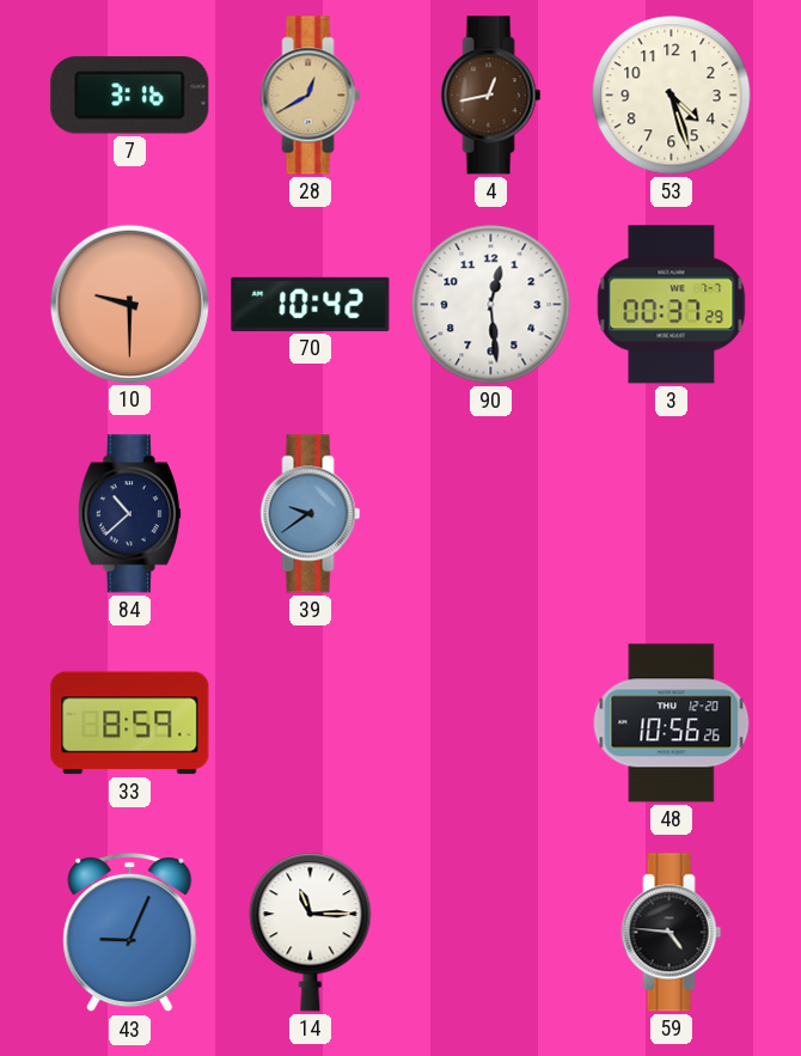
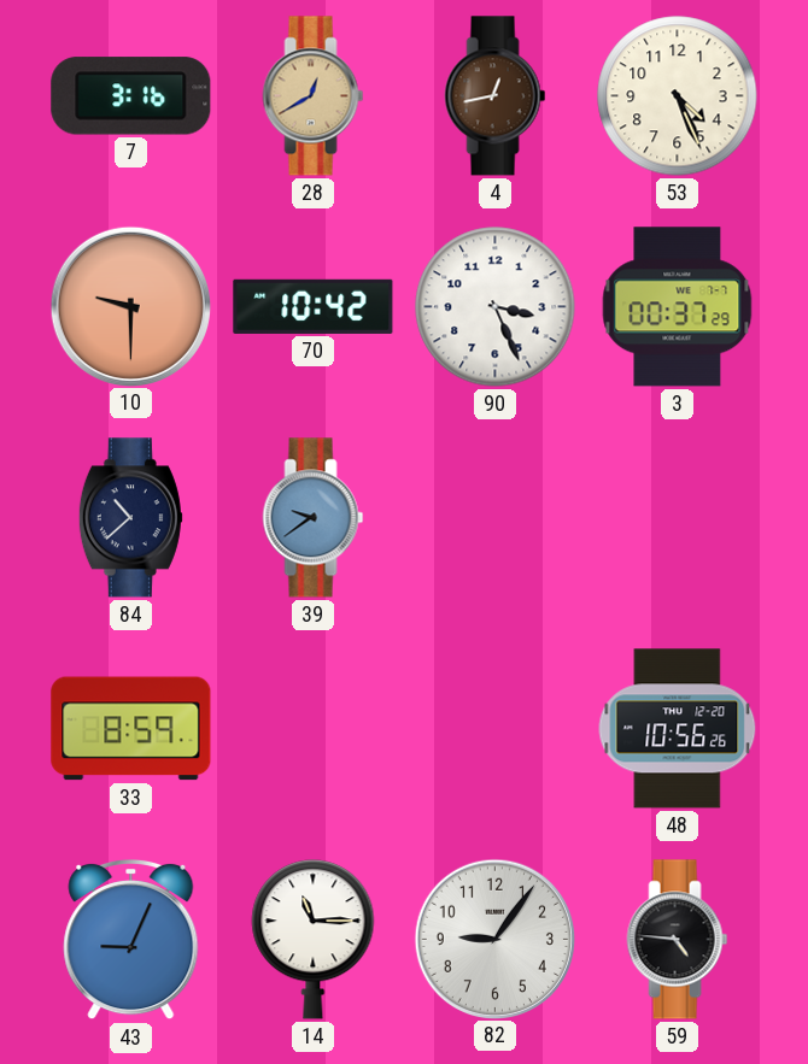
53: 4:27 -> 4:26
90: 12:29 -> 3:26
82: none -> 9:06
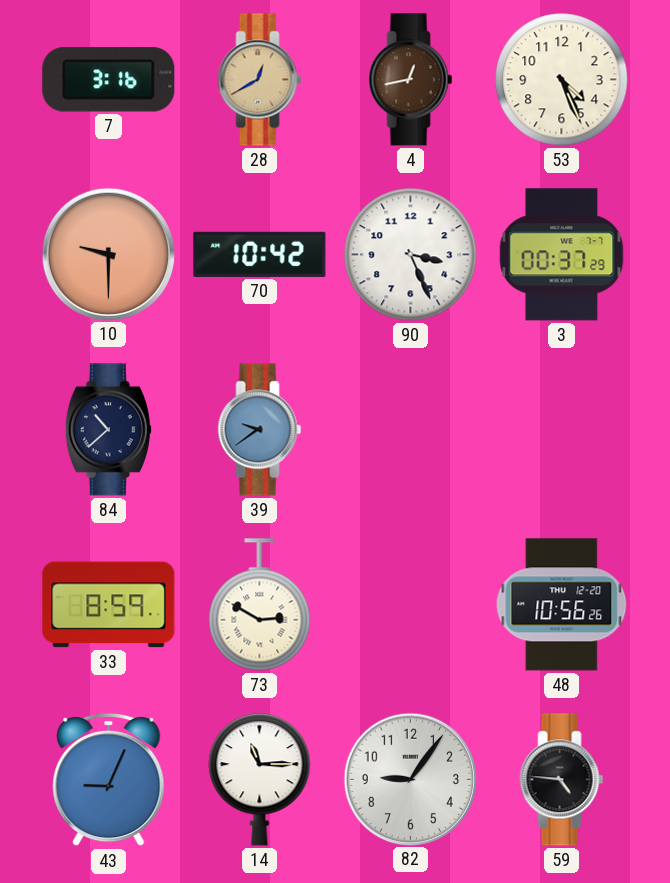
73: none -> 2:50
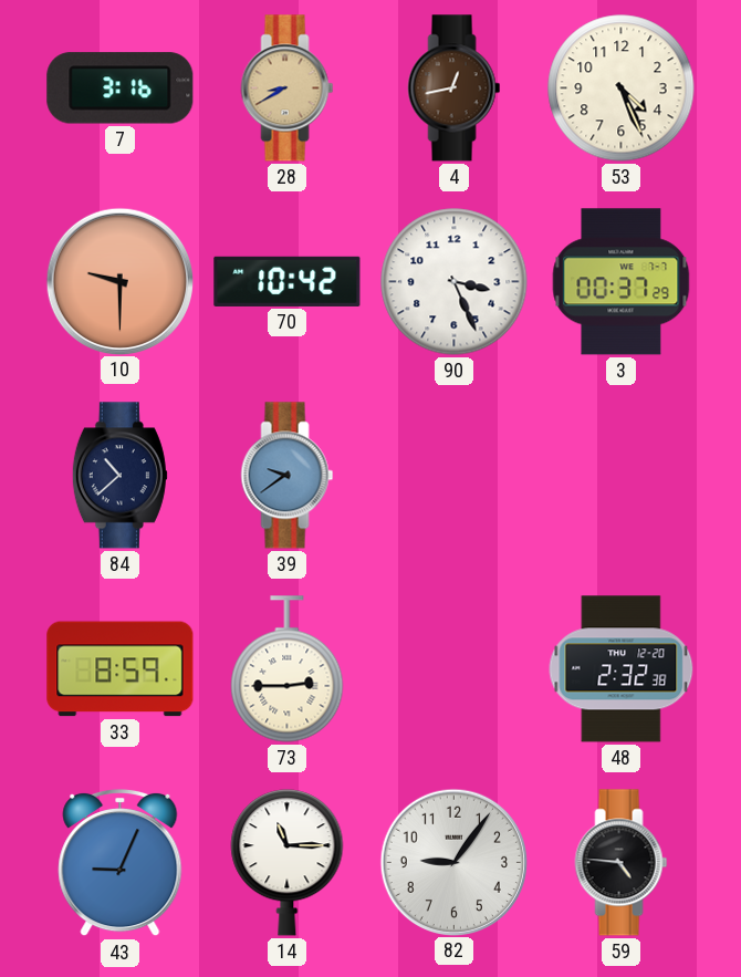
28: 12:40 -> 8:40
73: 2:50 -> 2:45
48: 10:56 -> 2:32
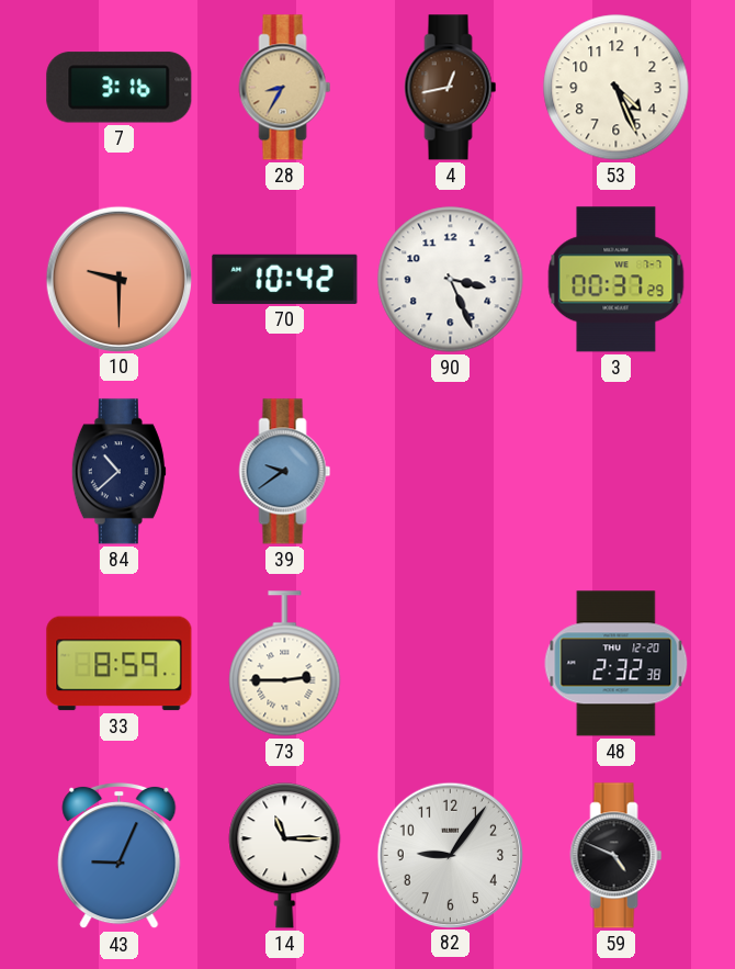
28: 8:40 -> 8:35
59: 4:46 -> 4:49
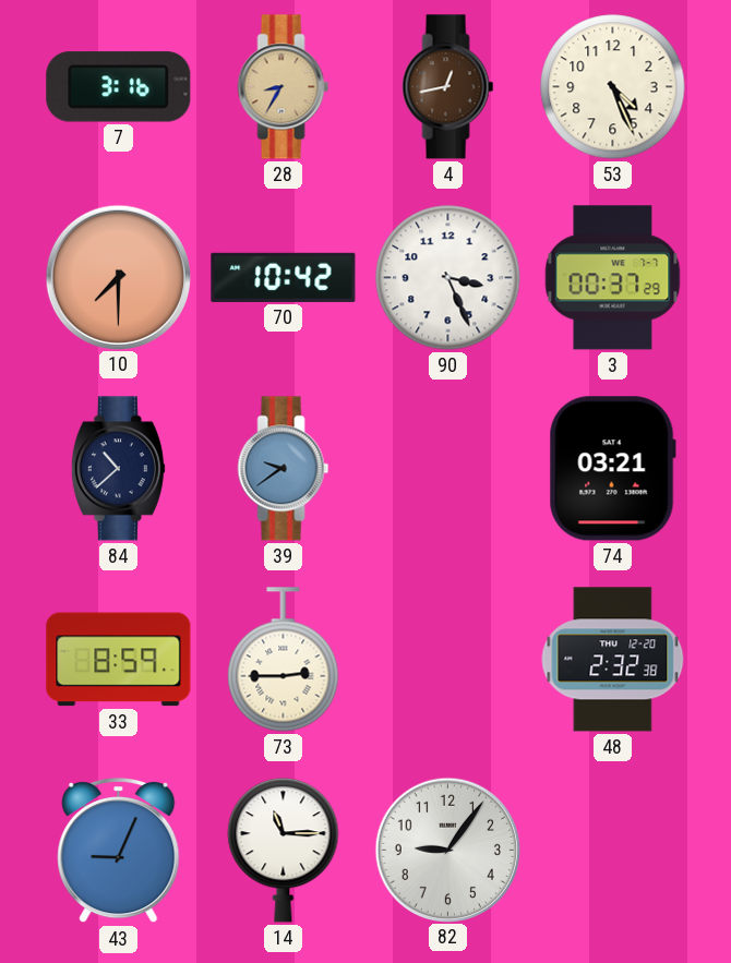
10: 9:30 -> 7:30
74: none -> 03:21
59: 4:49 -> none
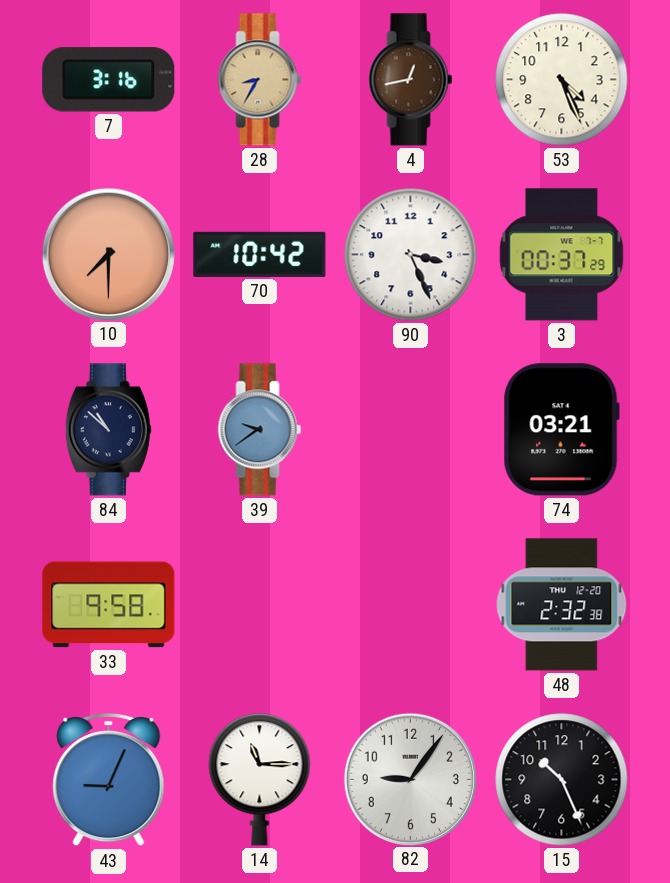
84: 10:38 -> 10:52
33: 8:59 -> 9:58
73: 2:45 -> none
15: none -> 10:26
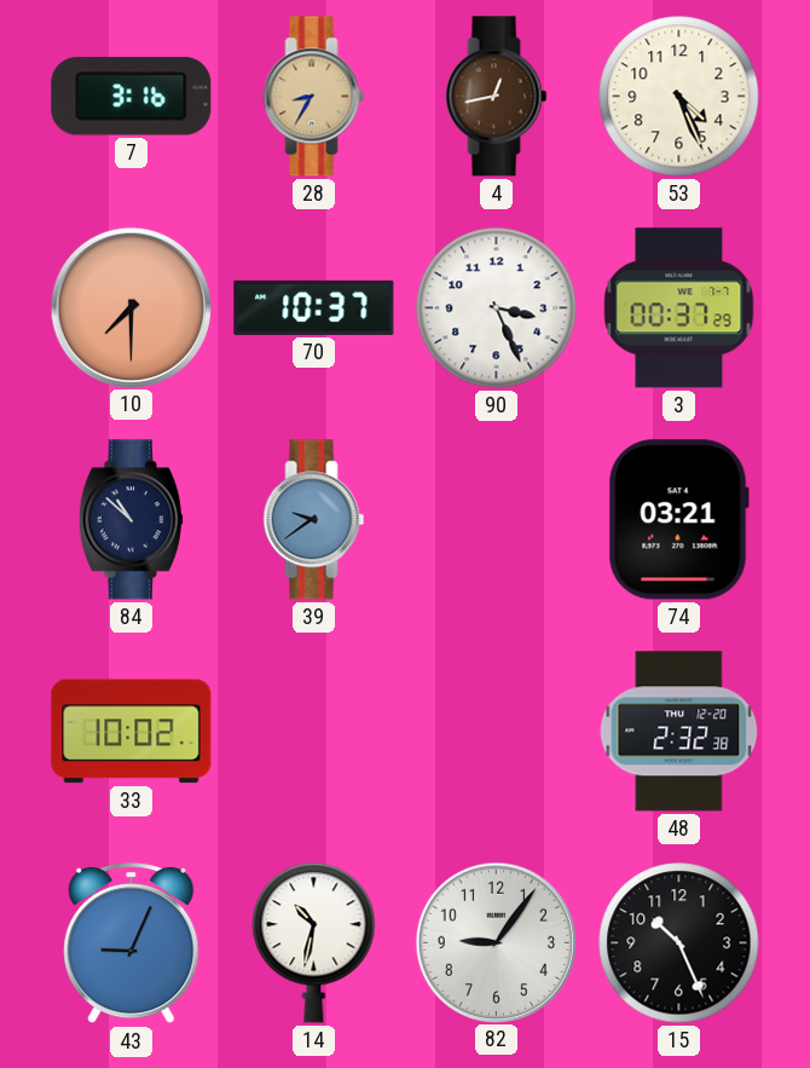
70: 10:42 -> 10:37
33: 9:58 -> 10:02
14: 11:15 -> 10:32
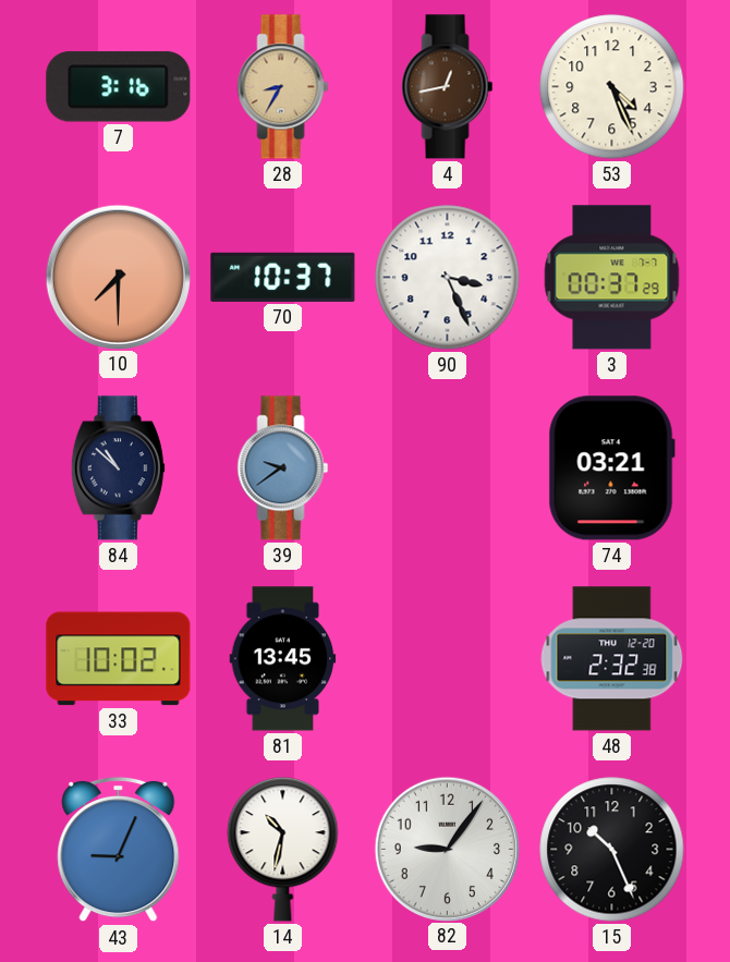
81: none -> 13:45
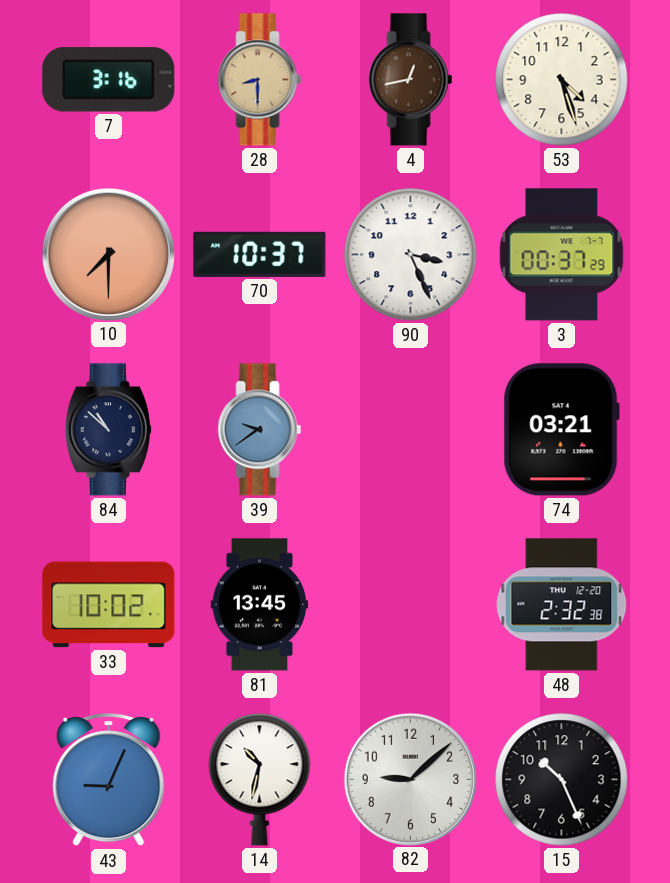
28: 8:35 -> 8:30
53: 4:26 -> 4:27
82: 9:06 -> 9:08
